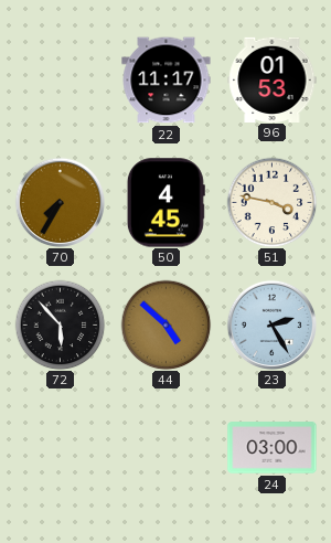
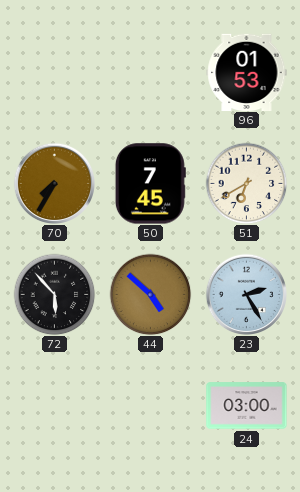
22: 11:17 -> none
50: 4:45 -> 7:45
51: 3:47 -> 6:40
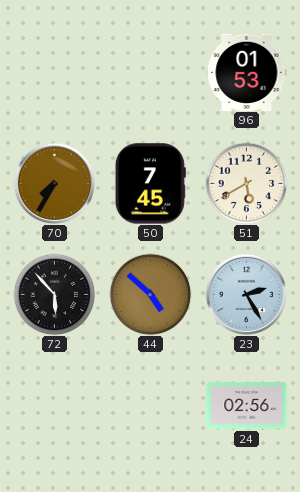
51: 6:40 -> 5:40
24: 03:00 -> 02:56
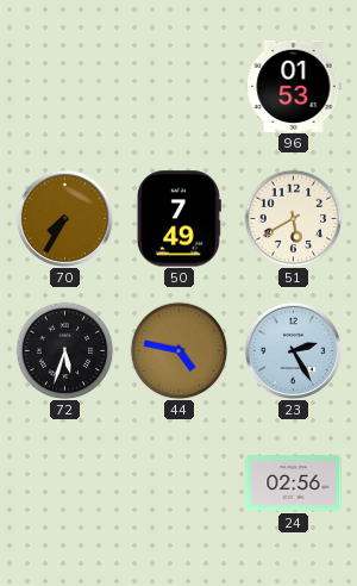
50: 7:45 -> 7:49
72: 5:53 -> 5:33
44: 4:52 -> 4:47
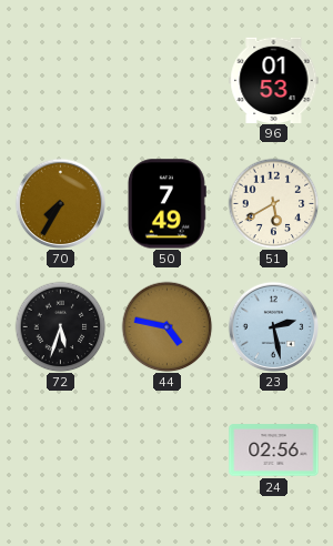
23: 2:25 -> 2:28
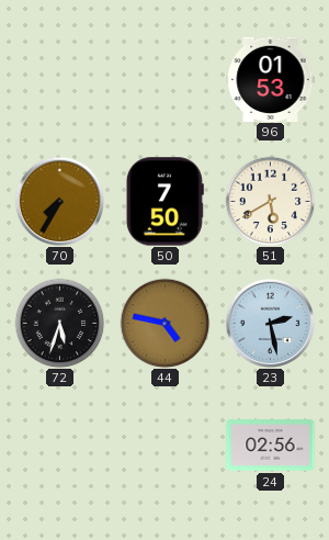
50: 7:49 -> 7:50
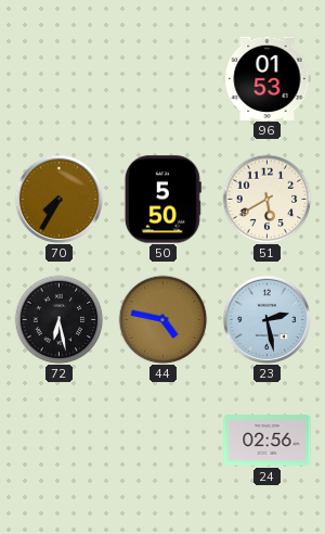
50: 7:50 -> 5:50
72: 5:33 -> 6:28
